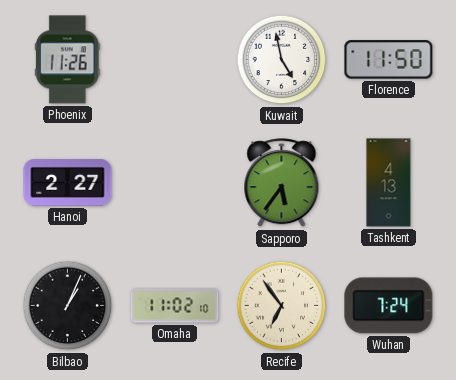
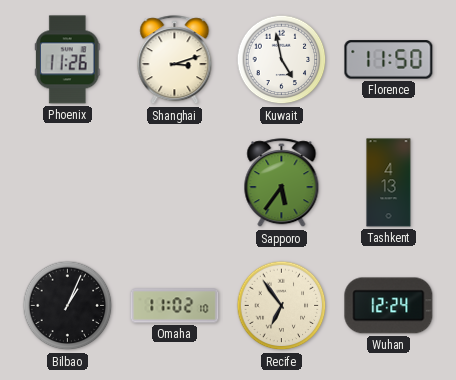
Shanghai: none -> 3:12
Hanoi: 2:27 -> none
Wuhan: 7:24 -> 12:24
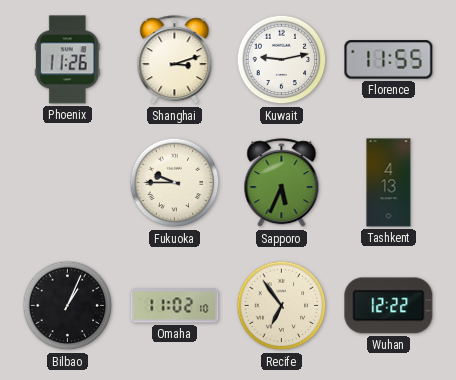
Kuwait: 4:58 -> 9:13
Florence: 11:50 -> 11:55
Fukuoka: none -> 9:45
Sapporo: 5:36 -> 5:34
Wuhan: 12:24 -> 12:22
